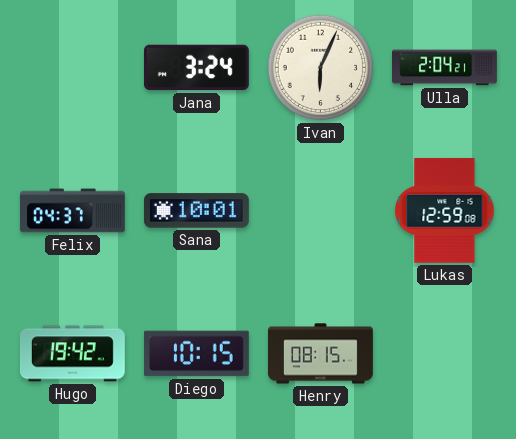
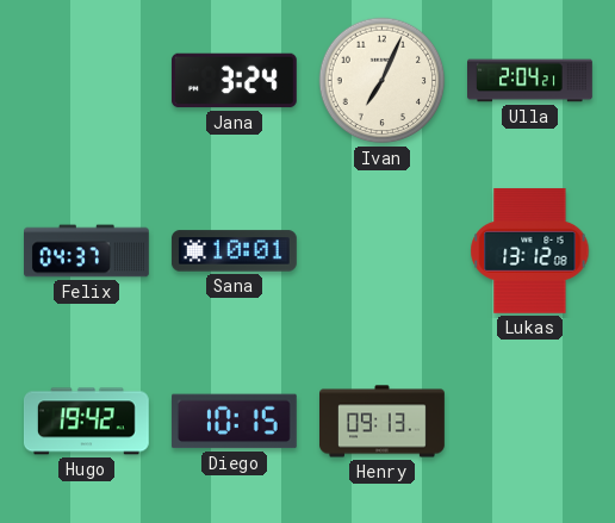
Ivan: 6:04 -> 7:04
Lukas: 12:59 -> 13:12
Henry: 08:15 -> 09:13
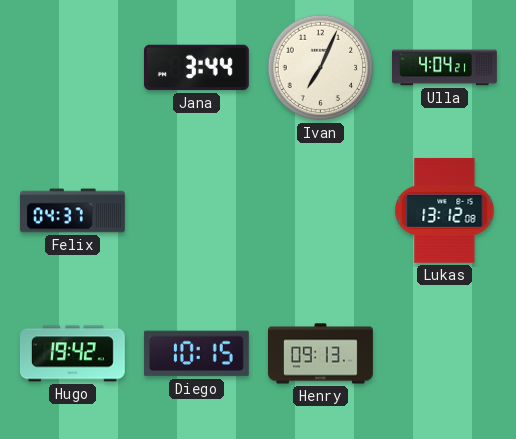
Jana: 3:24 -> 3:44
Ulla: 2:04 -> 4:04
Sana: 10:01 -> none
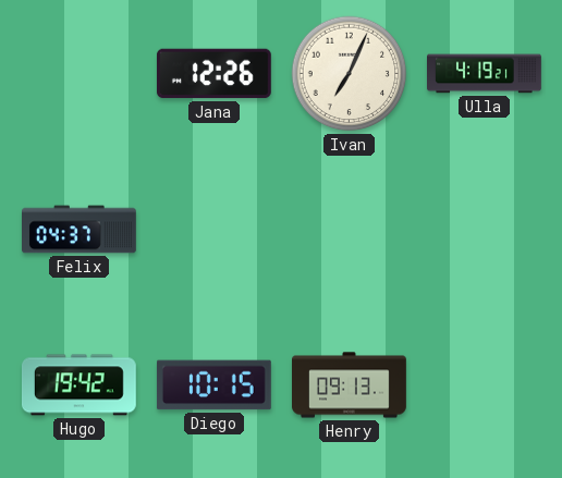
Jana: 3:44 -> 12:26
Ulla: 4:04 -> 4:19
Lukas: 13:12 -> none
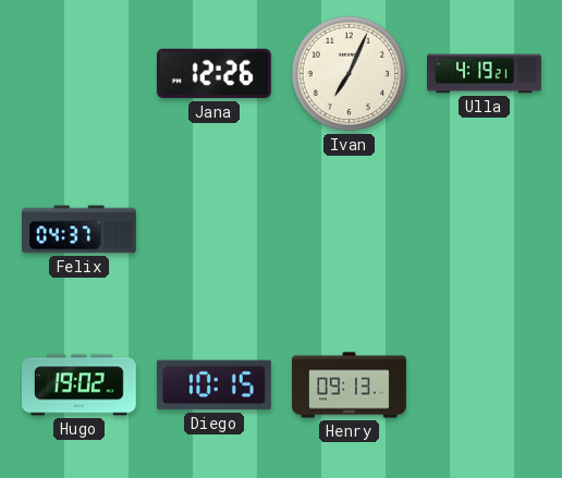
Hugo: 19:42 -> 19:02
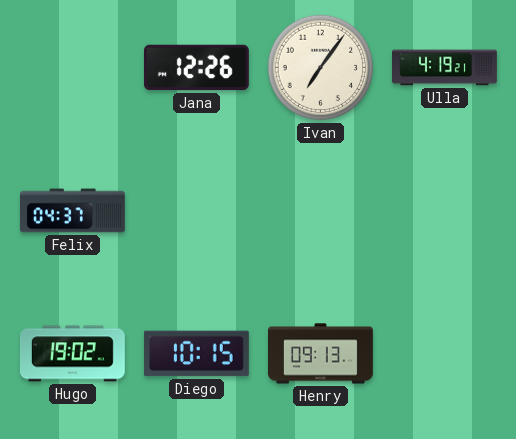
Ivan: 7:04 -> 7:06
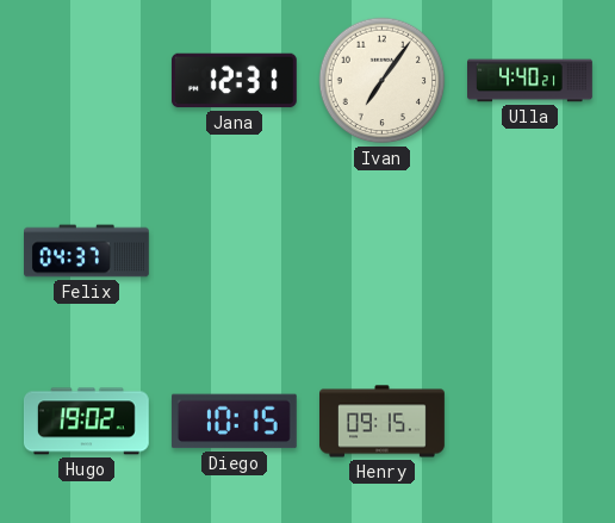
Jana: 12:26 -> 12:31
Ulla: 4:19 -> 4:40
Henry: 09:13 -> 09:15
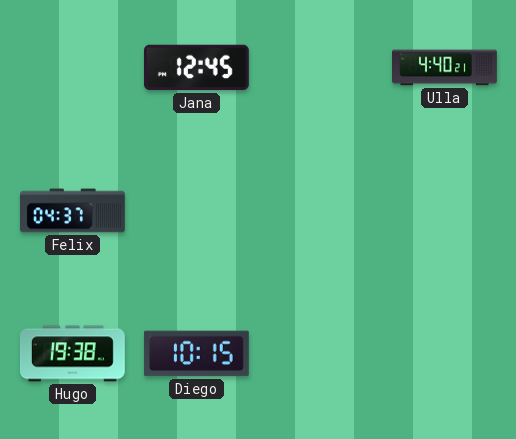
Jana: 12:31 -> 12:45
Ivan: 7:06 -> none
Hugo: 19:02 -> 19:38
Henry: 09:15 -> none
